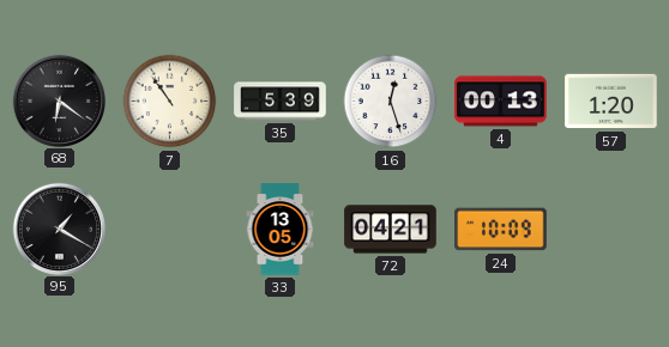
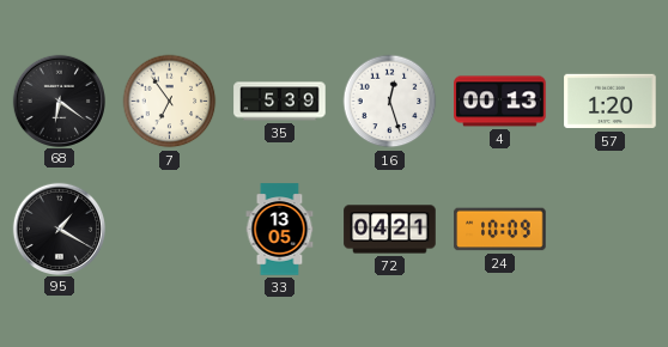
7: 10:54 -> 6:54
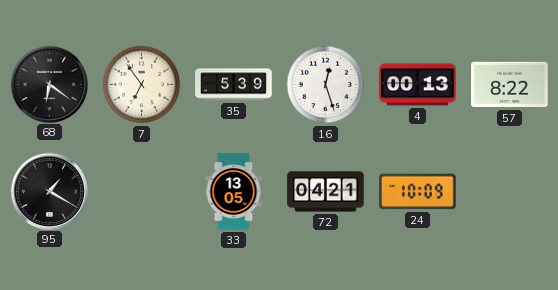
57: 1:20 -> 8:22
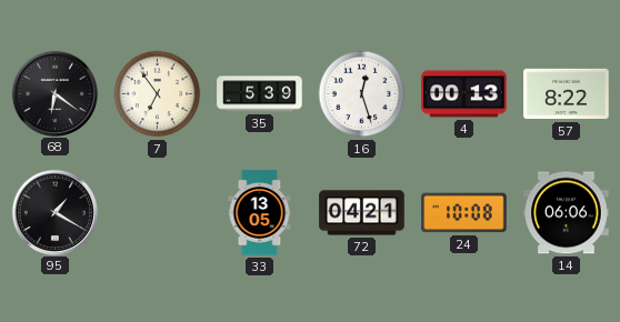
24: 10:09 -> 10:08
14: none -> 06:06
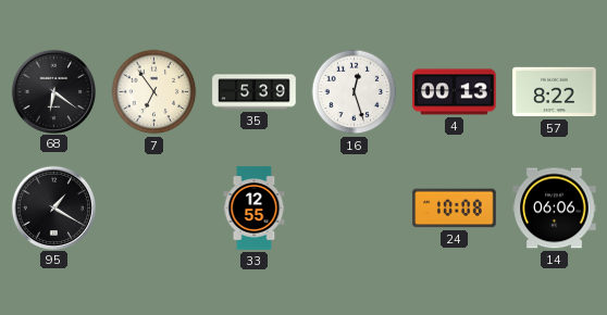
33: 13:05 -> 12:55
72: 04:21 -> none
